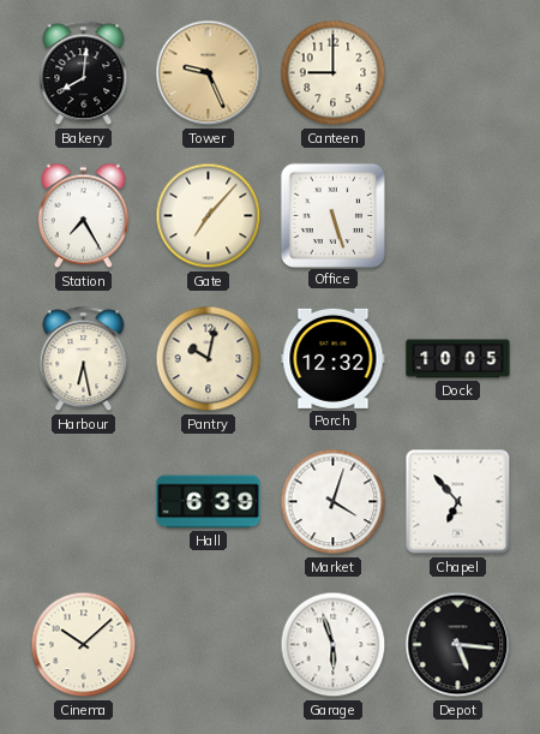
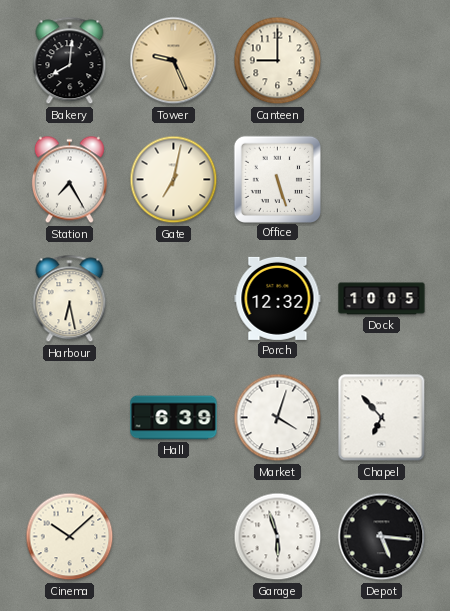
Gate: 7:07 -> 7:02
Pantry: 10:02 -> none
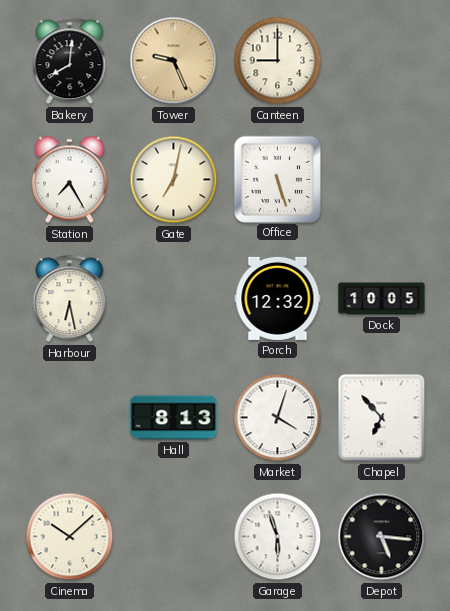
Hall: 6:39 -> 8:13
